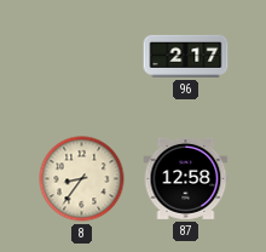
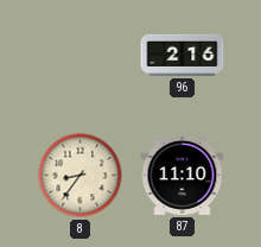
96: 2:17 -> 2:16
87: 12:58 -> 11:10
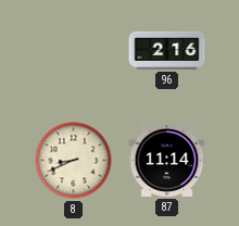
8: 8:36 -> 8:41
87: 11:10 -> 11:14
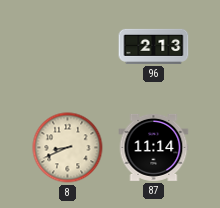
96: 2:16 -> 2:13
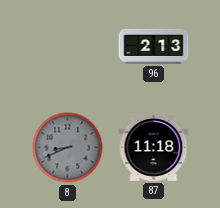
8 dial: cream -> grey
87: 11:14 -> 11:18
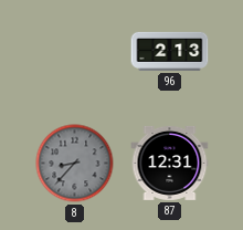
8: 8:41 -> 8:37
87: 11:18 -> 12:31
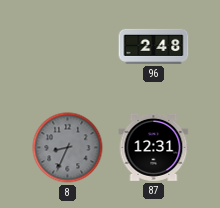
96: 2:13 -> 2:48
8: 8:37 -> 8:34
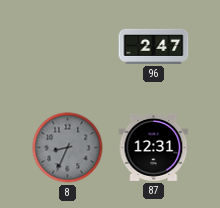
96: 2:48 -> 2:47
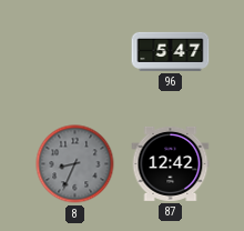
96: 2:47 -> 5:47
87: 12:31 -> 12:42
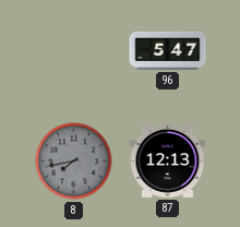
8: 8:34 -> 7:43
87: 12:42 -> 12:13
